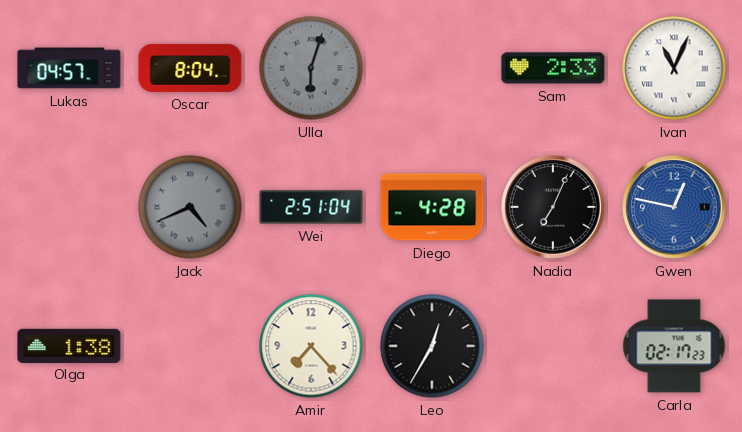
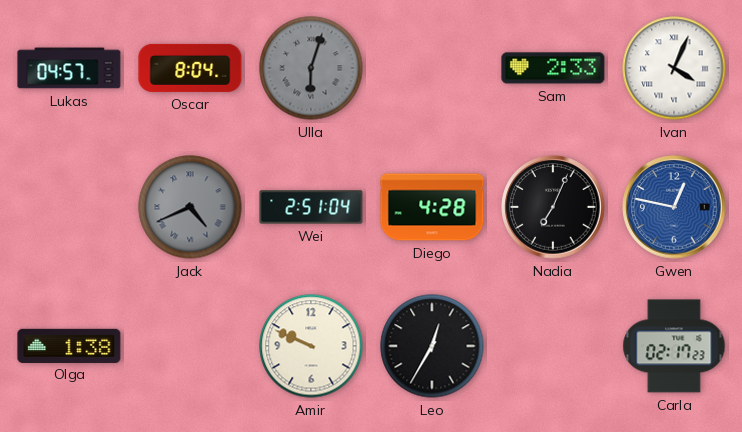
Ivan: 11:04 -> 4:04
Amir: 7:23 -> 9:49
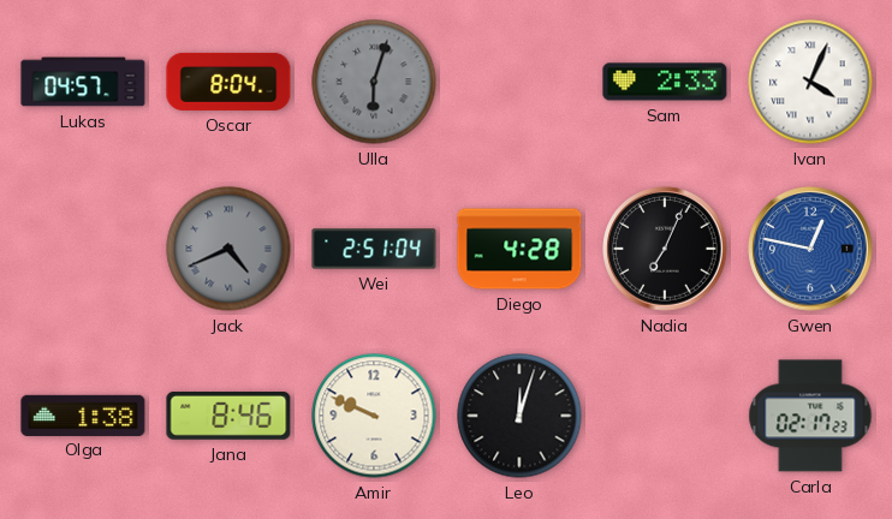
Jana: none -> 8:46
Leo: 12:35 -> 12:03
